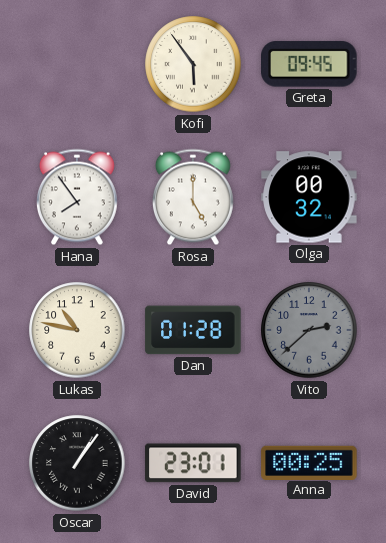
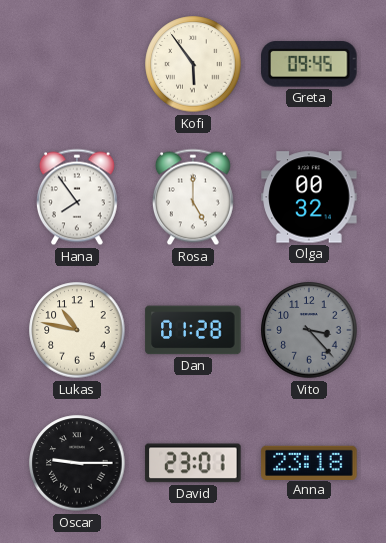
Vito: 2:38 -> 3:23
Oscar: 1:06 -> 9:15
Anna: 00:25 -> 23:18
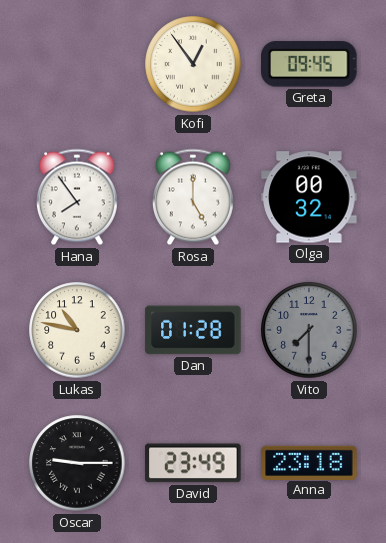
Kofi: 5:54 -> 12:54
Vito: 3:23 -> 7:30
David: 23:01 -> 23:49
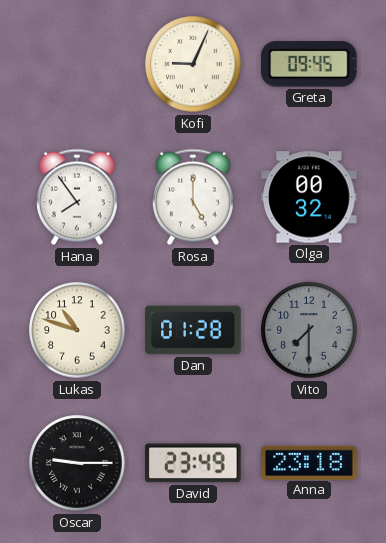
Kofi: 12:54 -> 9:04
Lukas: 10:47 -> 10:48
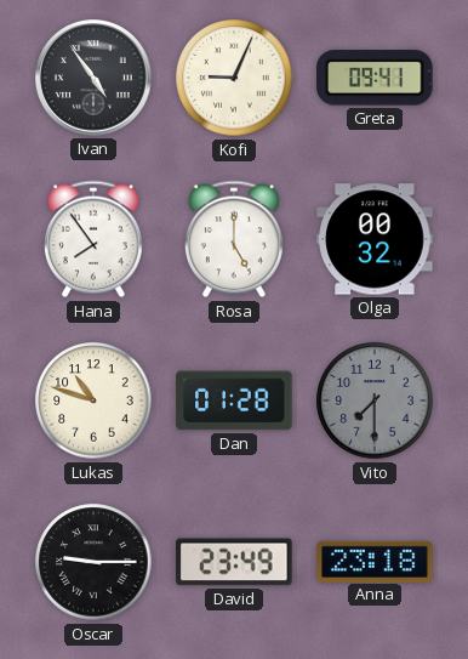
Ivan: none -> 4:54
Greta: 09:45 -> 09:41
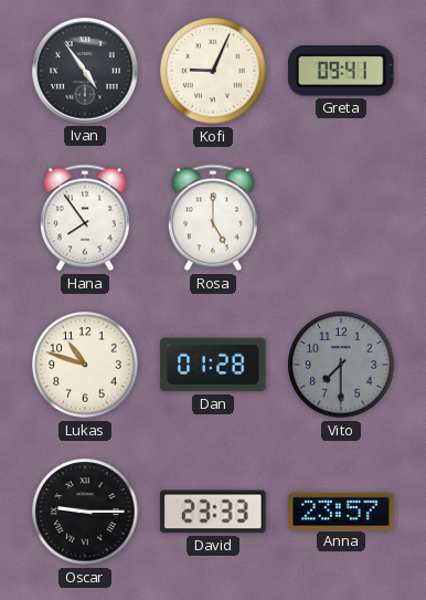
Olga: 00:32 -> none
David: 23:49 -> 23:33
Anna: 23:18 -> 23:57
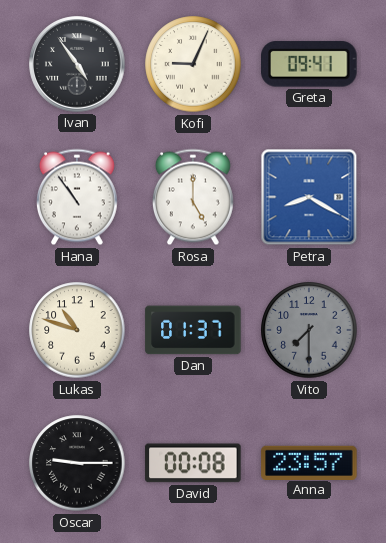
Hana: 7:54 -> 10:54
Petra: none -> 8:20
Dan: 01:28 -> 01:37
David: 23:33 -> 00:08
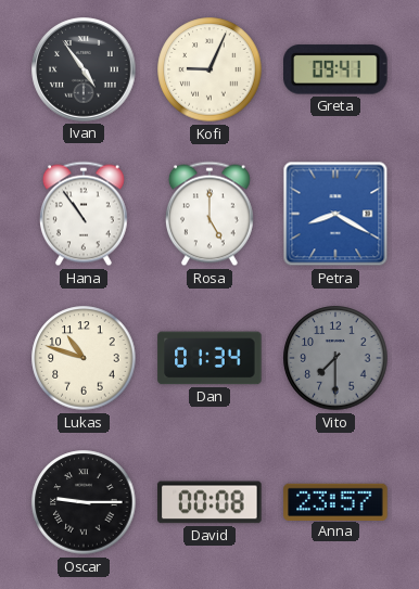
Dan: 01:37 -> 01:34
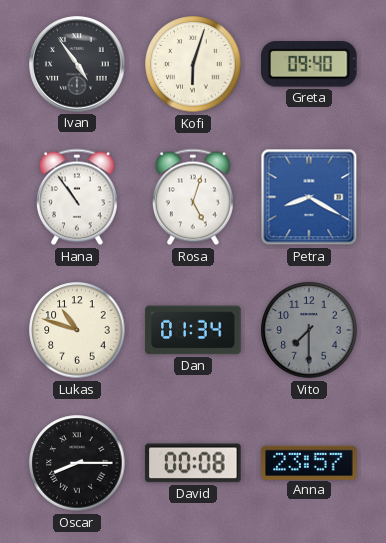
Kofi: 9:04 -> 6:03
Greta: 09:41 -> 09:40
Rosa: 5:00 -> 5:03
Oscar: 9:15 -> 8:15
